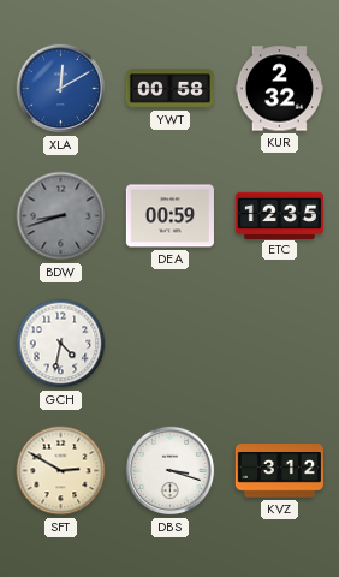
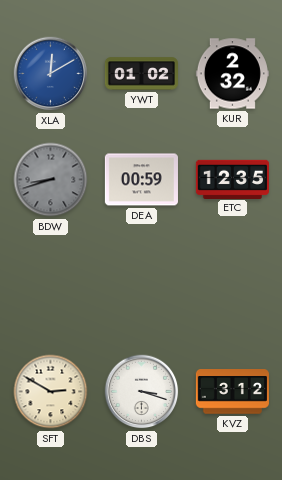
YWT: 00:58 -> 01:02
GCH: 4:32 -> none
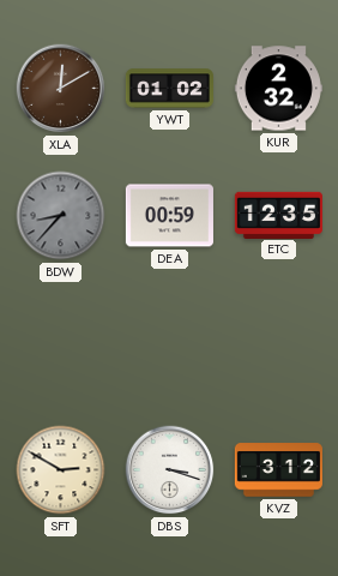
XLA dial: blue -> brown
BDW: 8:42 -> 8:37
